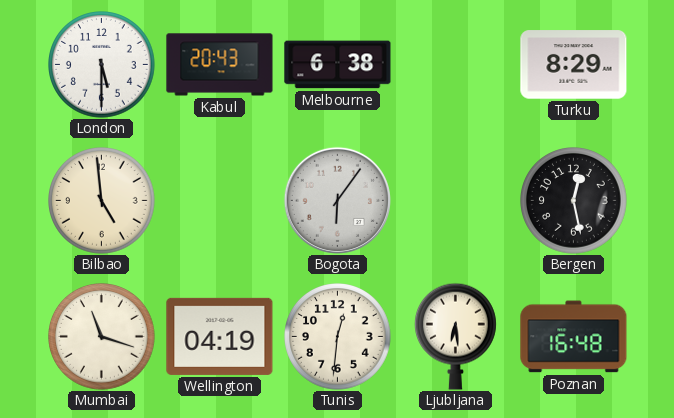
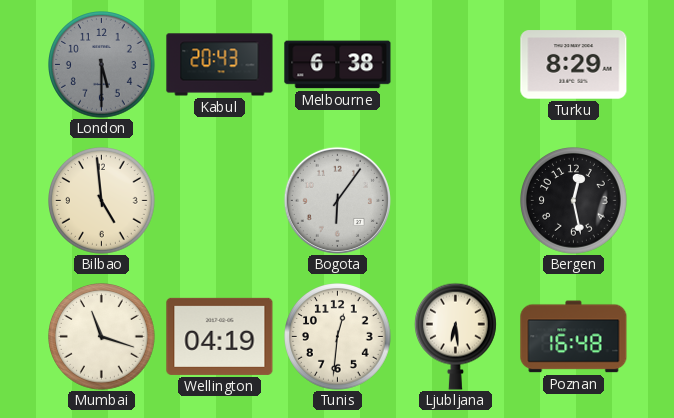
London dial: white -> grey
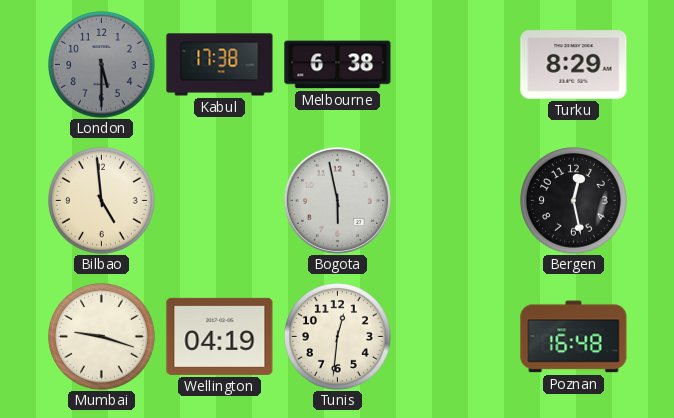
Kabul: 20:43 -> 17:38
Bogota: 6:06 -> 5:58
Mumbai: 11:18 -> 9:18
Ljubljana: 6:29 -> none
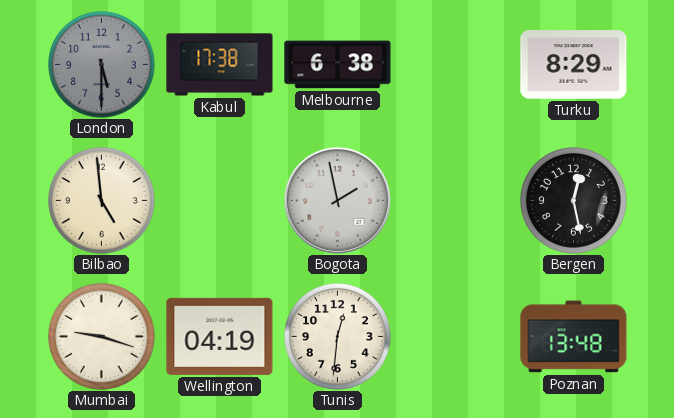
Bogota: 5:58 -> 1:58
Poznan: 16:48 -> 13:48
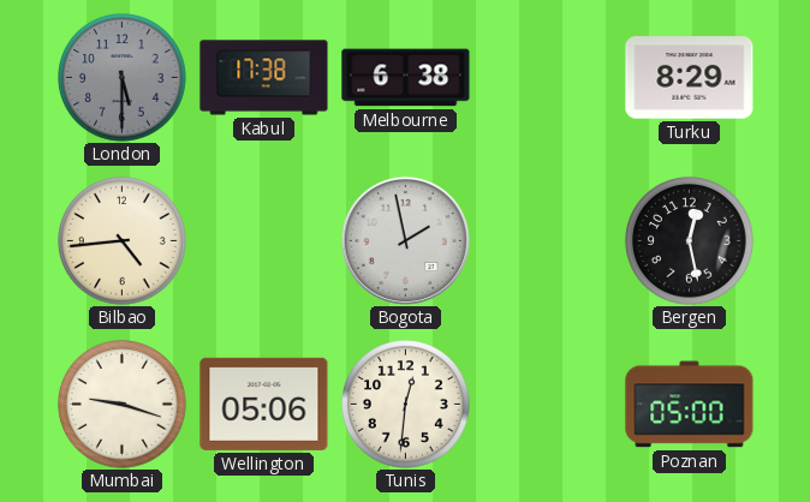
Bilbao: 4:59 -> 4:44
Wellington: 04:19 -> 05:06
Poznan: 13:48 -> 05:00
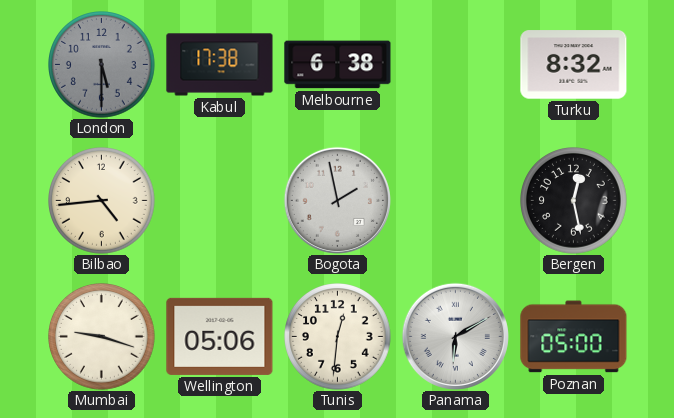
Turku: 8:29 -> 8:32
Panama: none -> 6:10
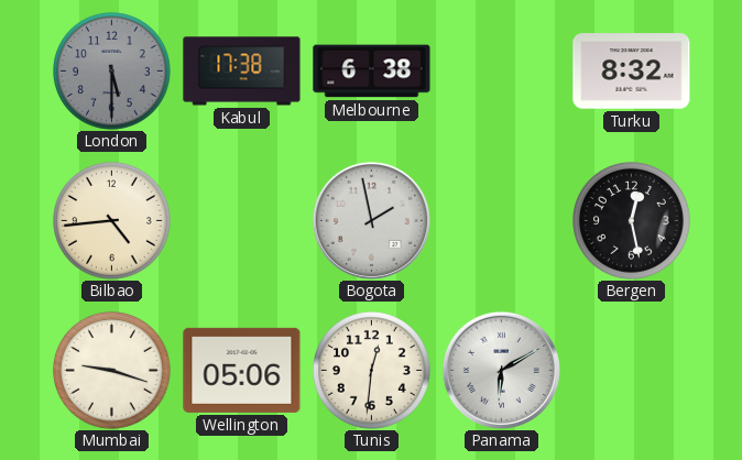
Poznan: 05:00 -> none
